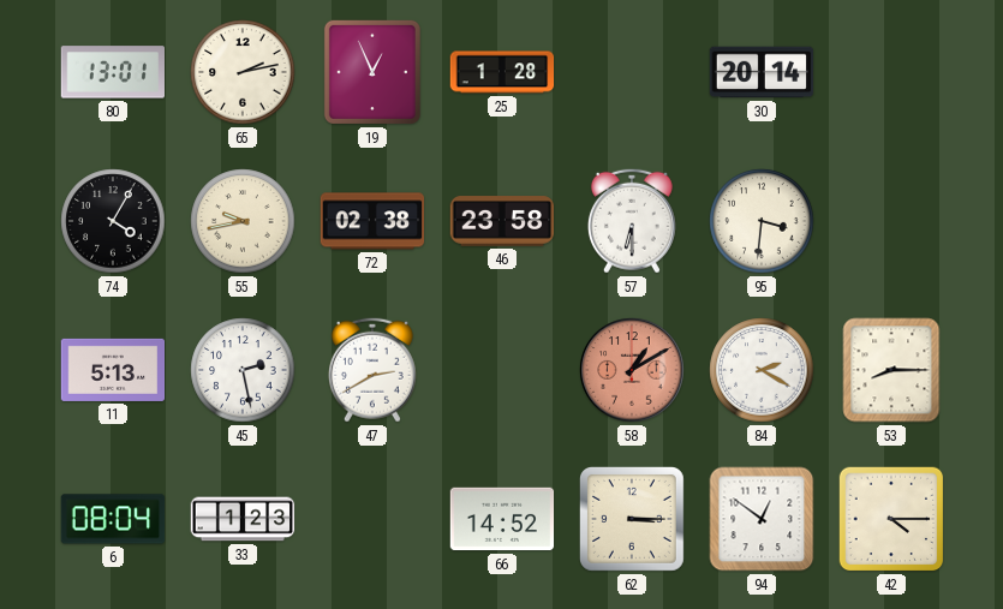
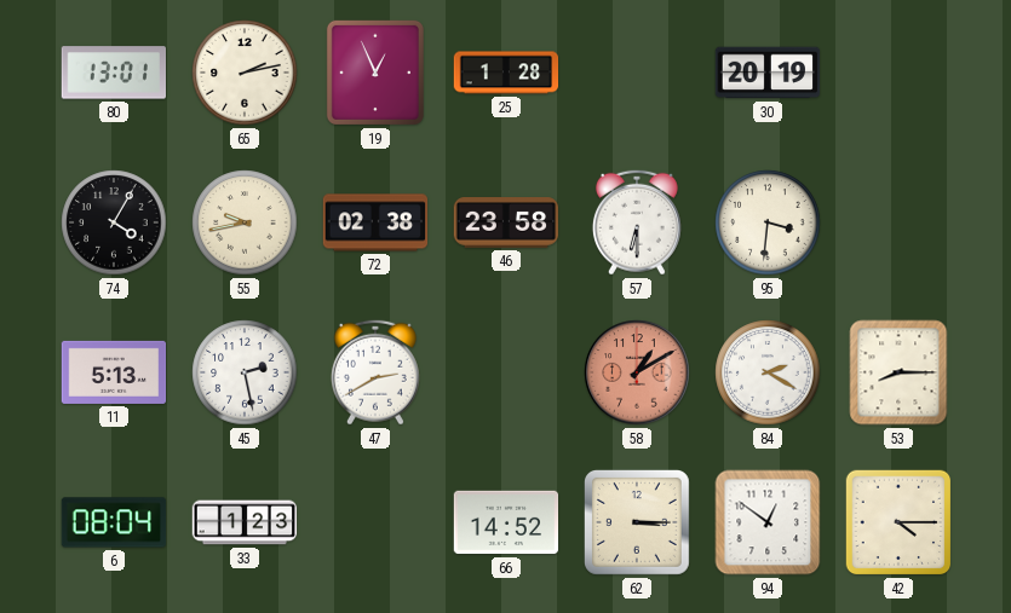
30: 20:14 -> 20:19
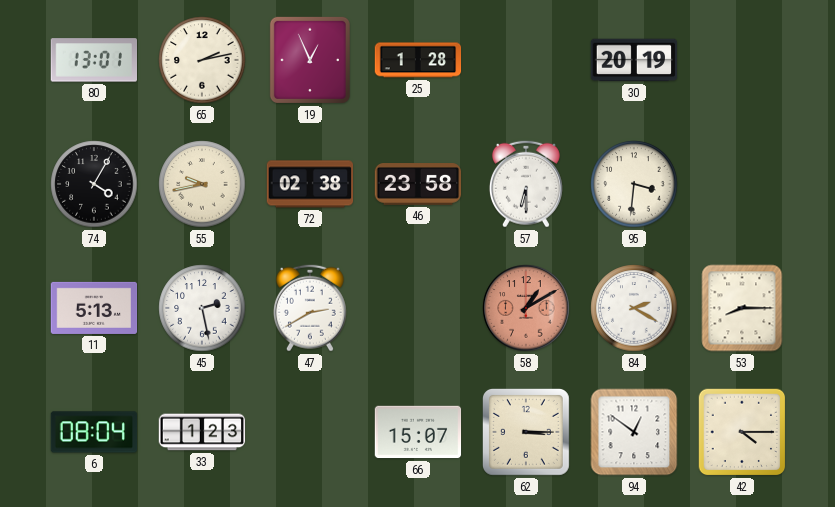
66: 14:52 -> 15:07
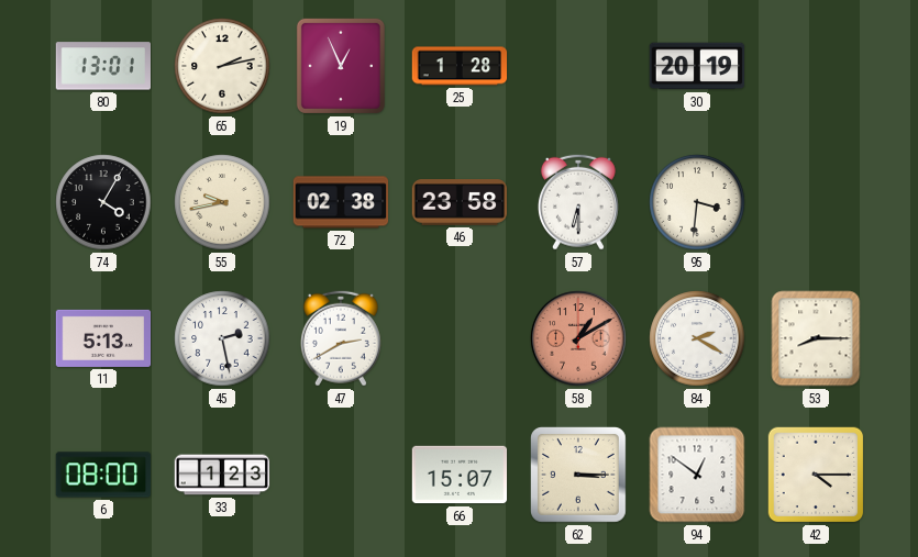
6: 08:04 -> 08:00
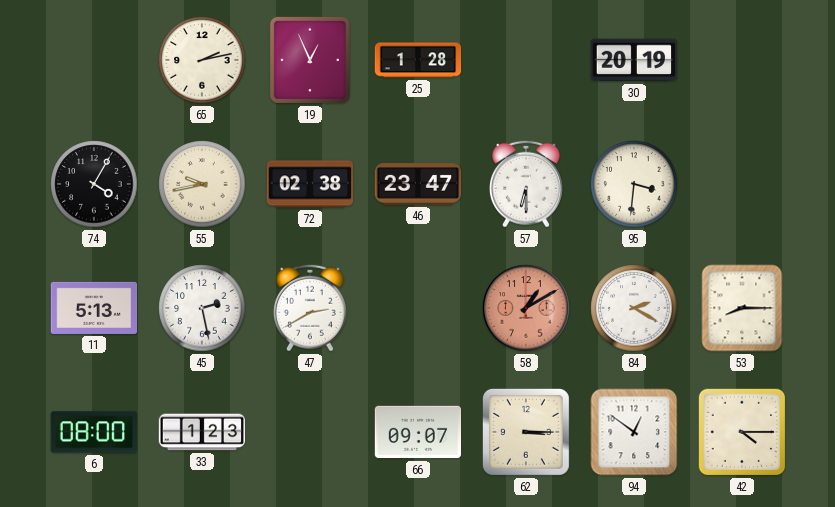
80: 13:01 -> none
46: 23:58 -> 23:47
66: 15:07 -> 09:07
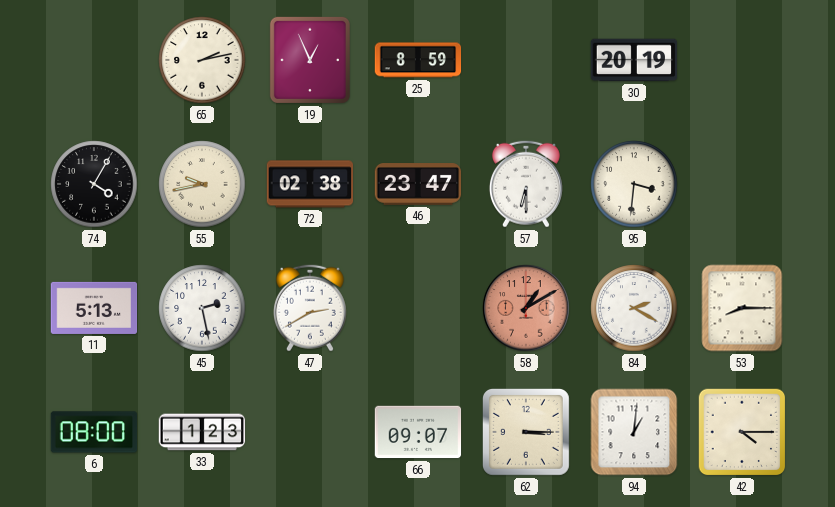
25: 1:28 -> 8:59
94: 12:51 -> 1:01
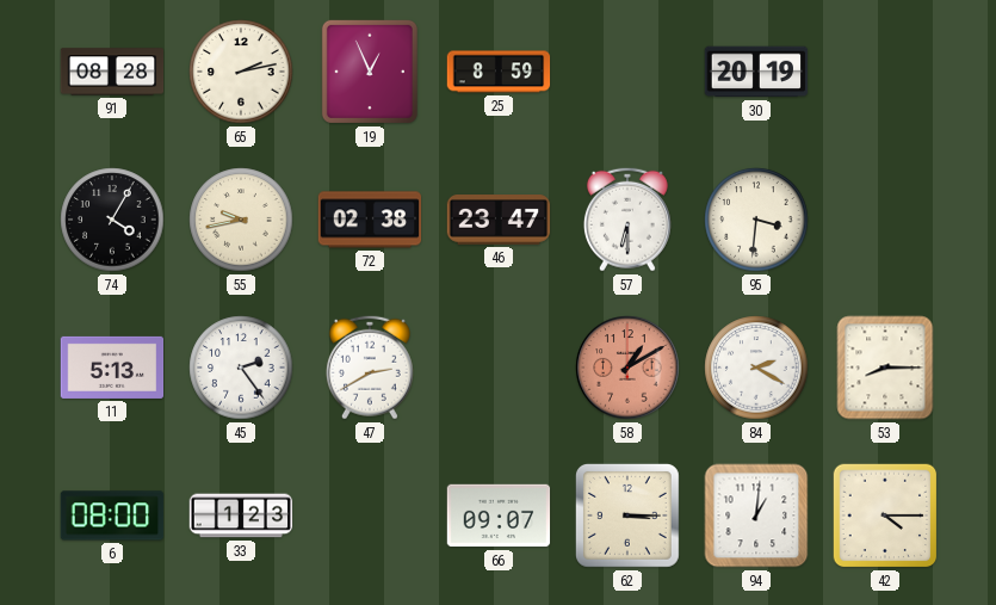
91: none -> 08:28
45: 2:28 -> 2:24
